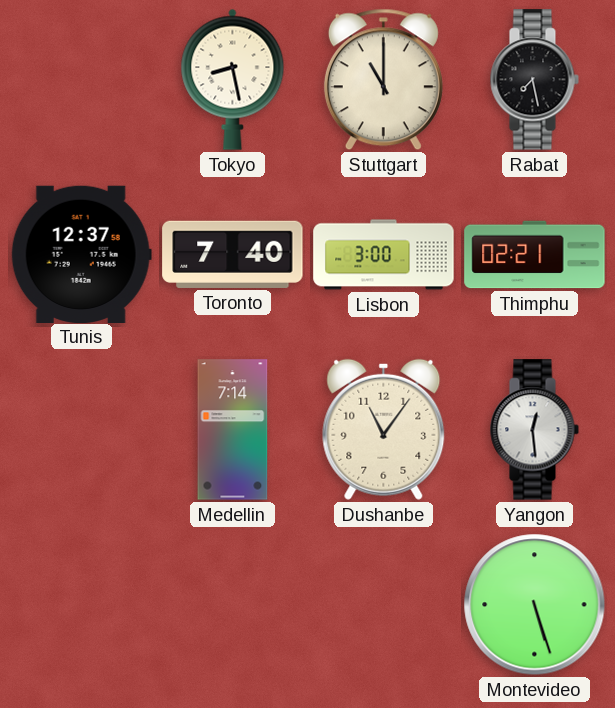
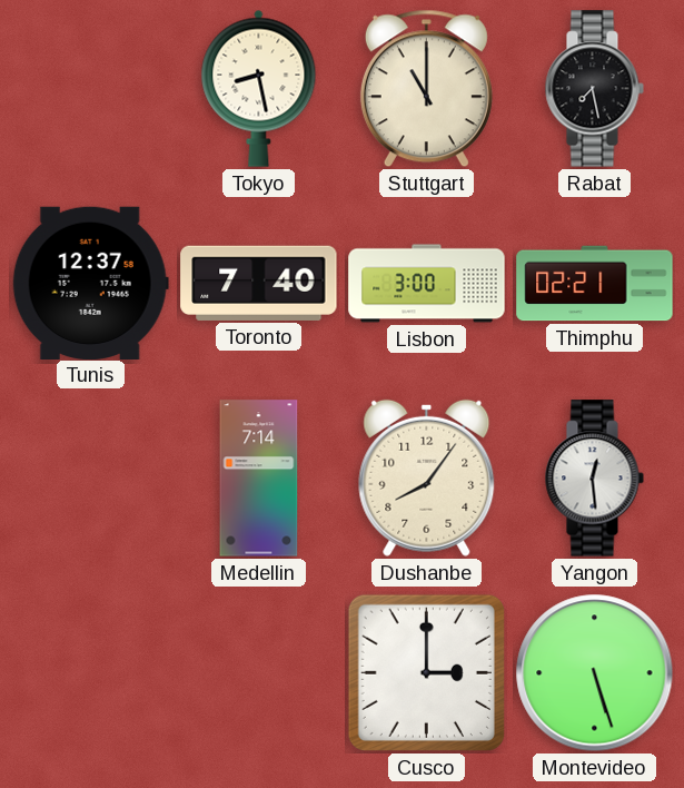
Dushanbe: 11:06 -> 8:06
Cusco: none -> 3:00
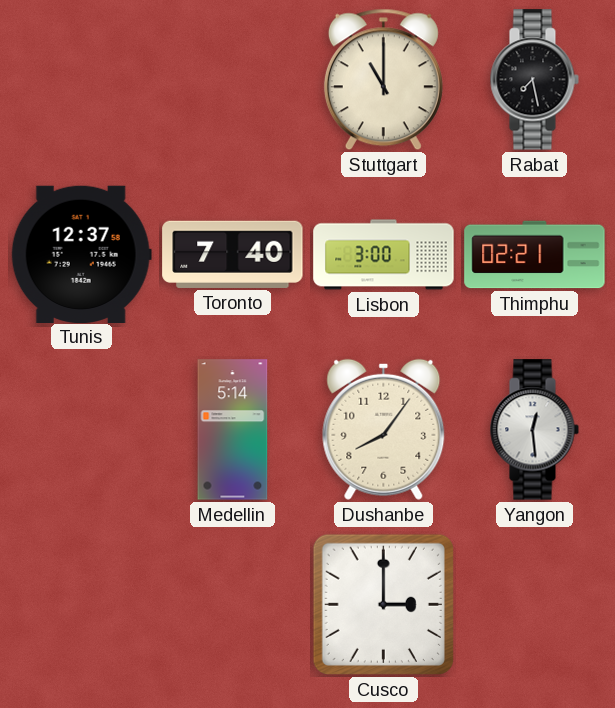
Tokyo: 8:28 -> none
Medellin: 7:14 -> 5:14
Montevideo: 5:27 -> none
